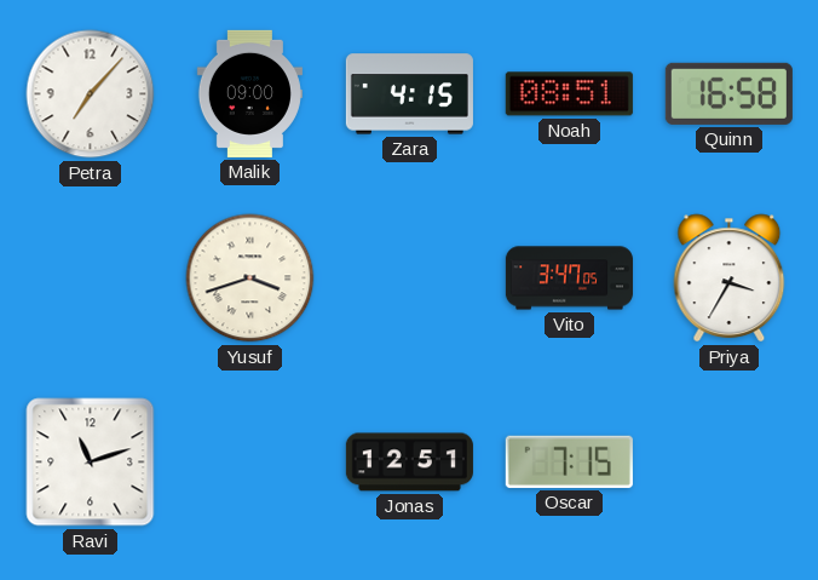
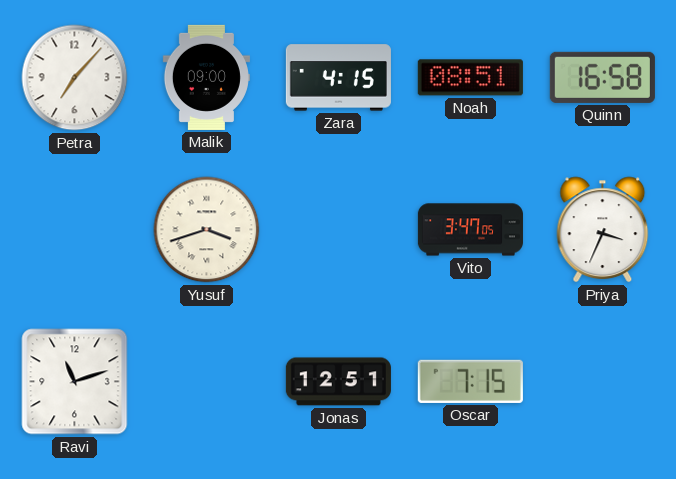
Priya: 3:35 -> 3:34
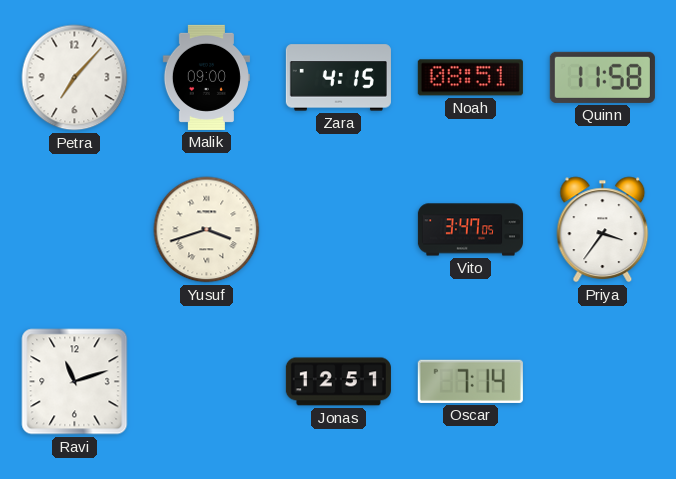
Quinn: 16:58 -> 11:58
Priya: 3:34 -> 3:36
Oscar: 7:15 -> 7:14
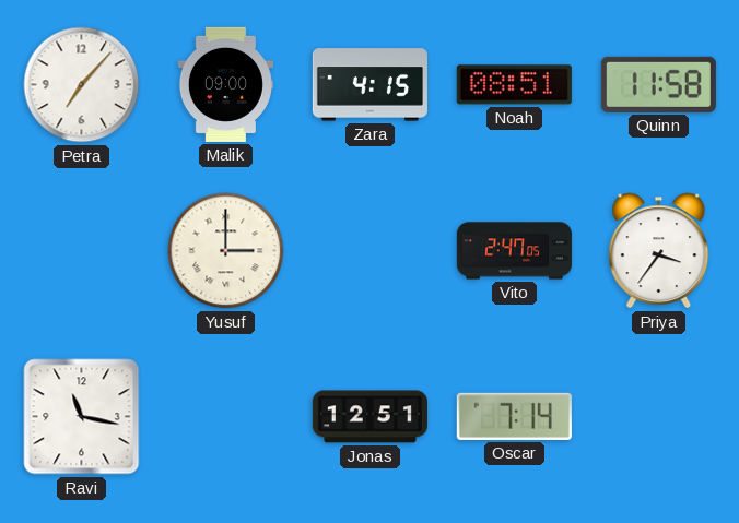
Yusuf: 3:42 -> 3:00
Vito: 3:47 -> 2:47
Ravi: 11:12 -> 11:17
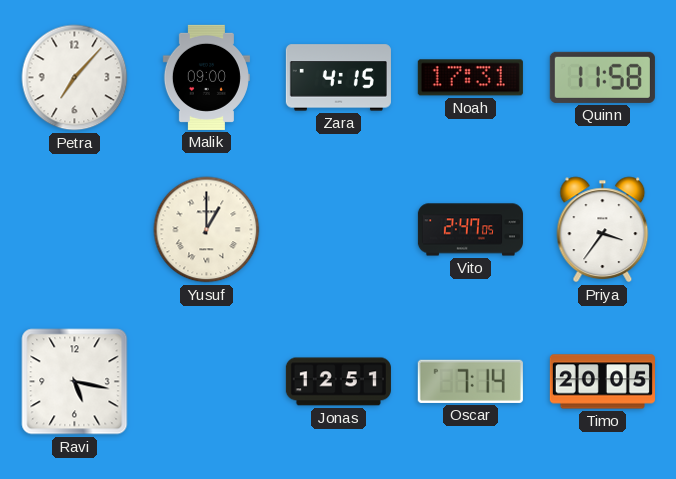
Noah: 08:51 -> 17:31
Yusuf: 3:00 -> 1:00
Ravi: 11:17 -> 5:17
Timo: none -> 20:05
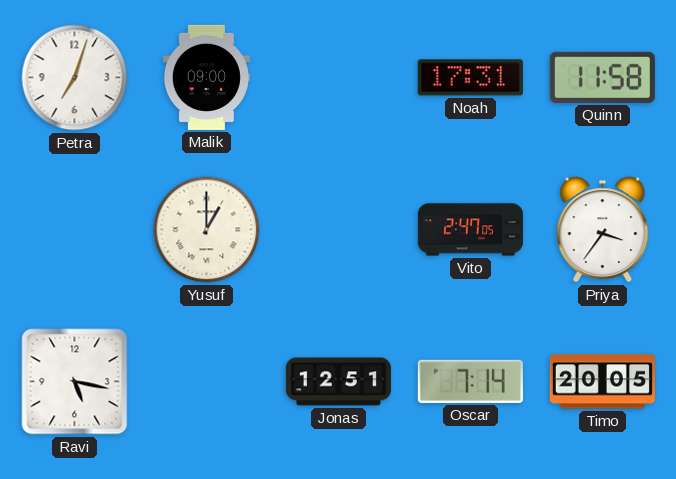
Petra: 7:07 -> 7:03
Zara: 4:15 -> none
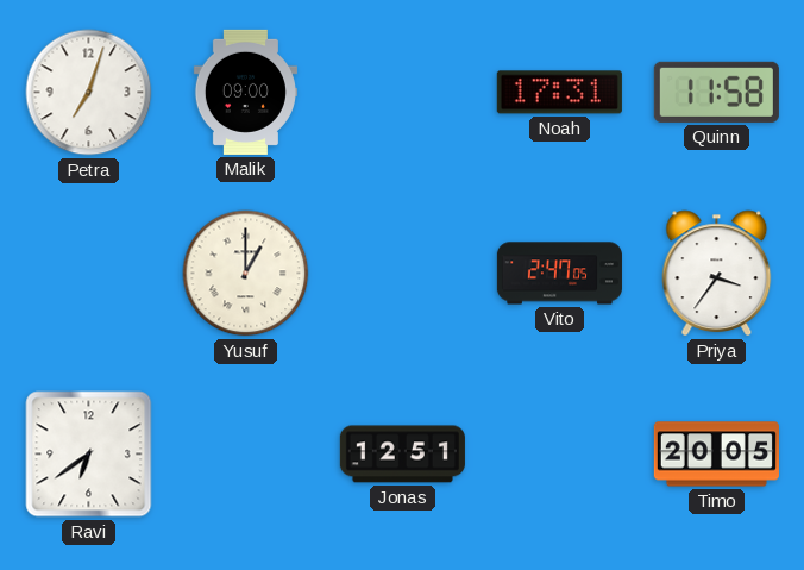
Ravi: 5:17 -> 6:39
Oscar: 7:14 -> none
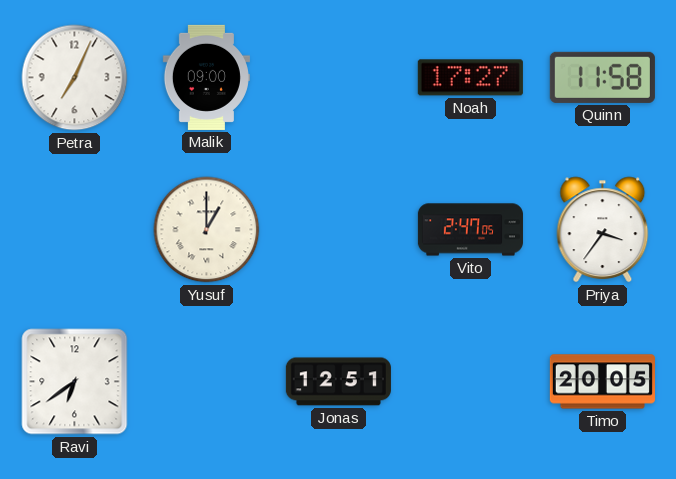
Petra: 7:03 -> 7:04
Noah: 17:31 -> 17:27
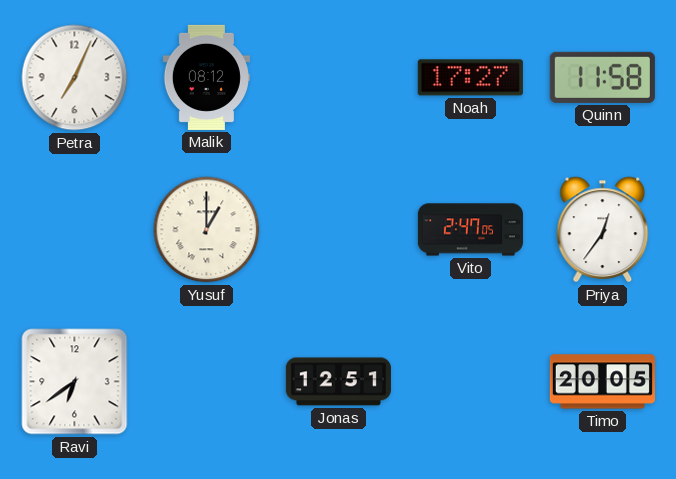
Malik: 09:00 -> 08:12
Priya: 3:36 -> 12:36
